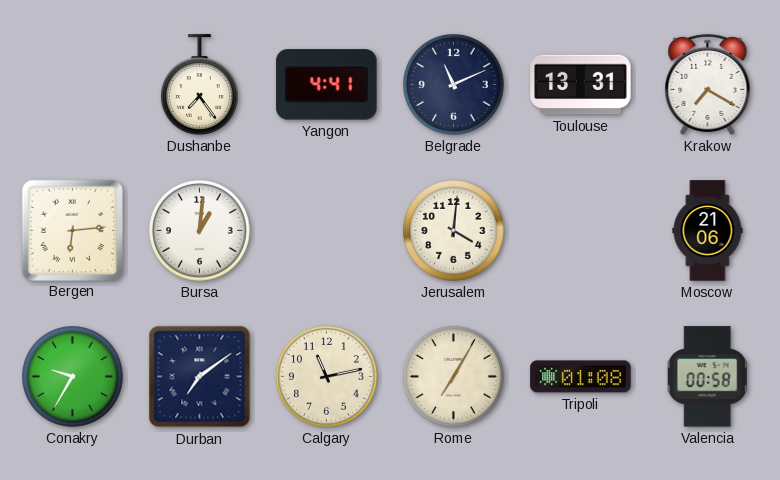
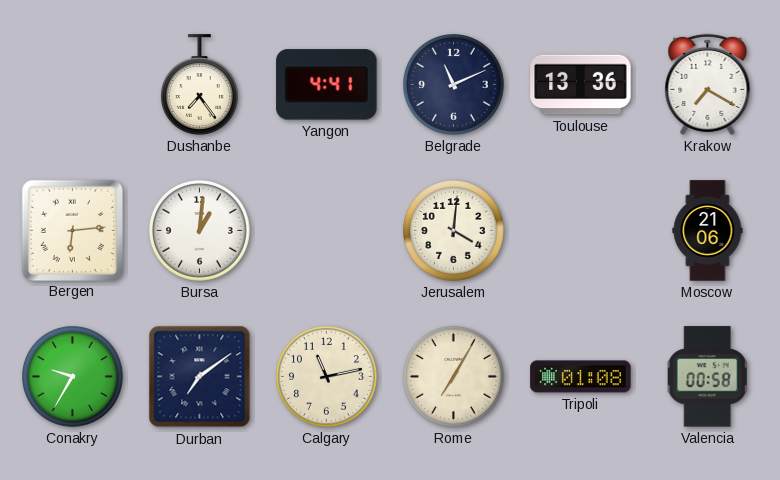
Toulouse: 13:31 -> 13:36
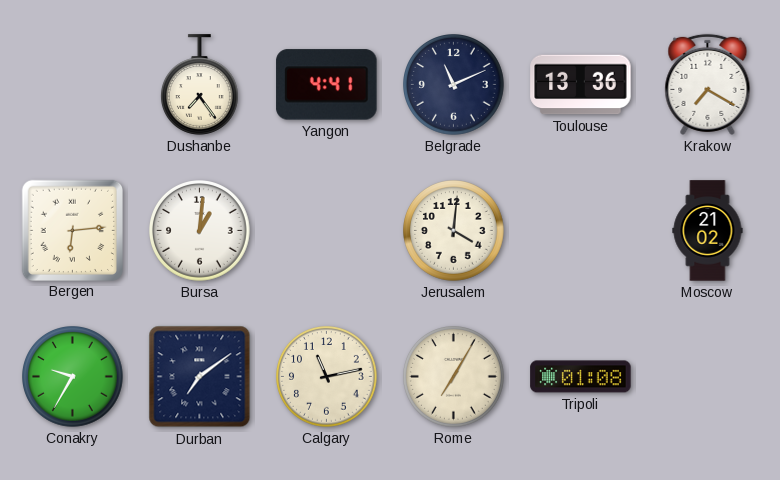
Moscow: 21:06 -> 21:02
Valencia: 00:58 -> none
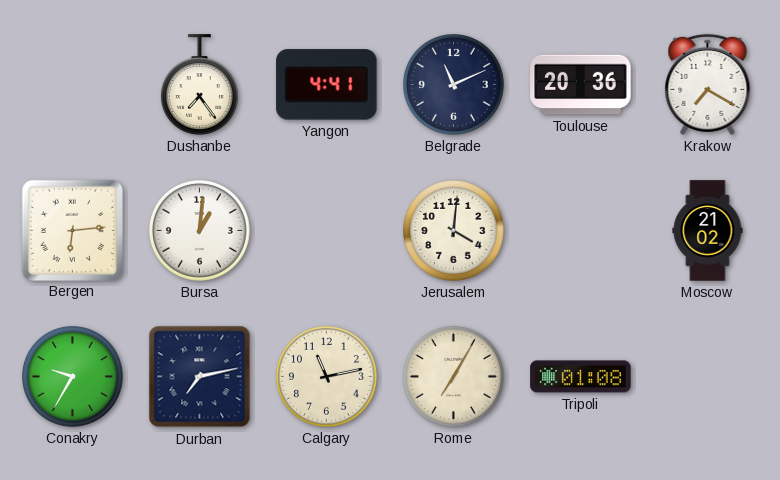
Toulouse: 13:36 -> 20:36
Durban: 7:09 -> 7:13
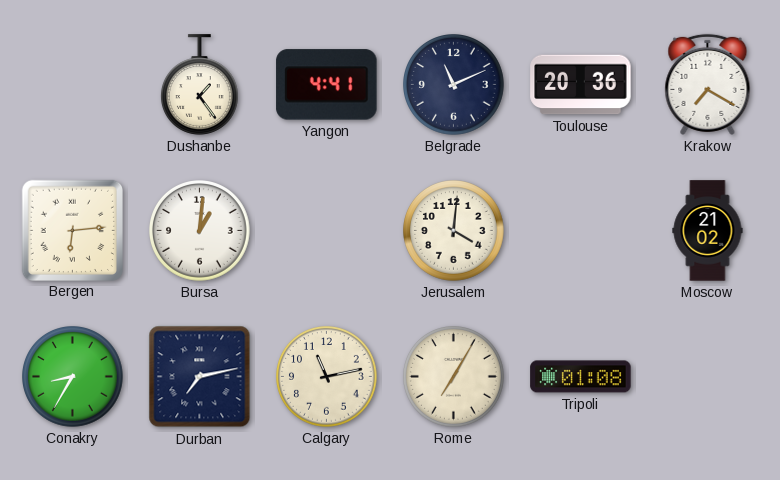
Dushanbe: 7:24 -> 1:24
Conakry: 9:35 -> 8:35
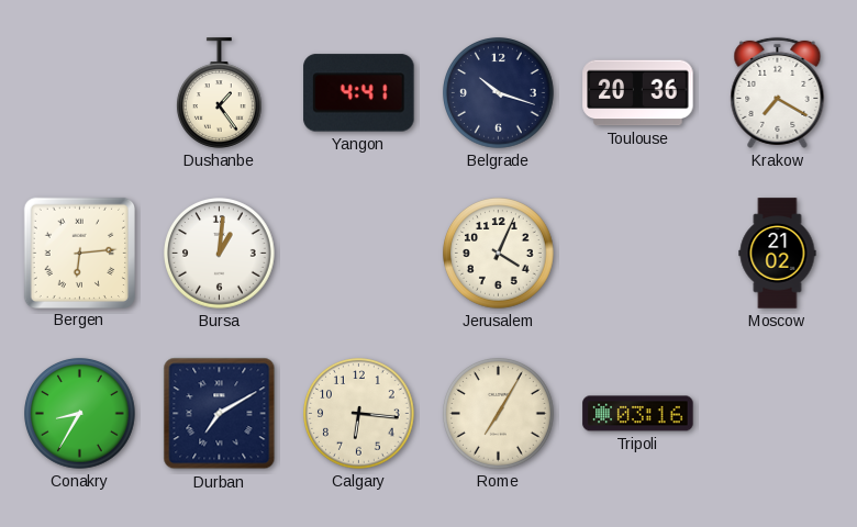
Belgrade: 11:11 -> 10:18
Jerusalem: 4:01 -> 4:04
Durban: 7:13 -> 7:10
Calgary: 11:13 -> 6:16
Tripoli: 01:08 -> 03:16
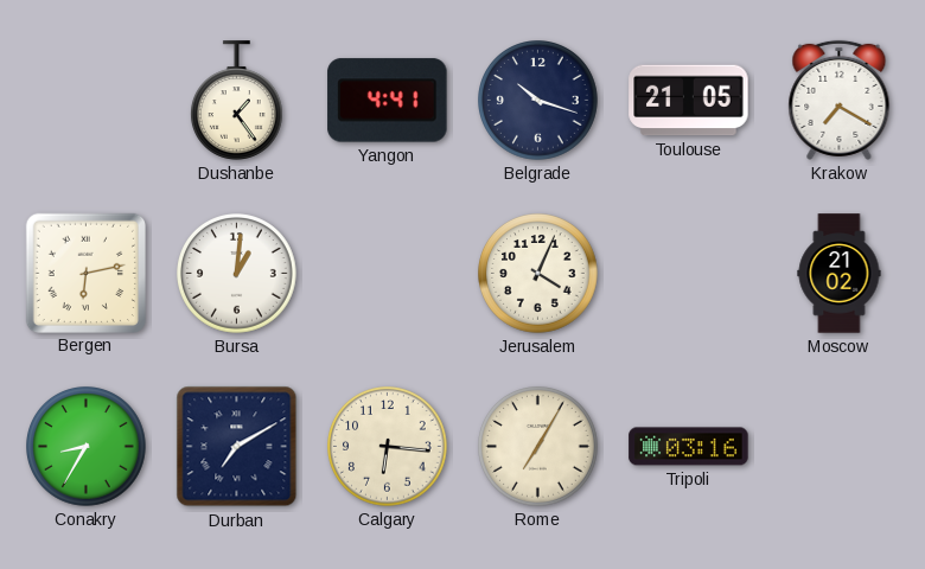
Toulouse: 20:36 -> 21:05
Bergen: 6:14 -> 6:13
